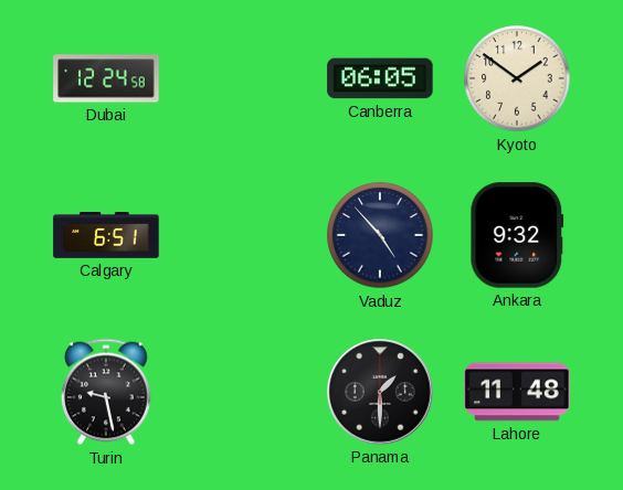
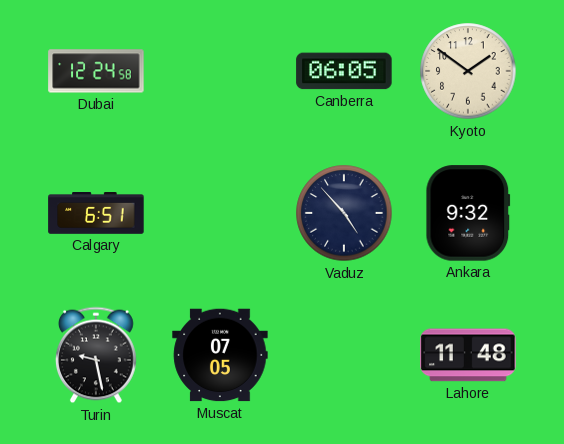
Muscat: none -> 07:05
Panama: 1:30 -> none
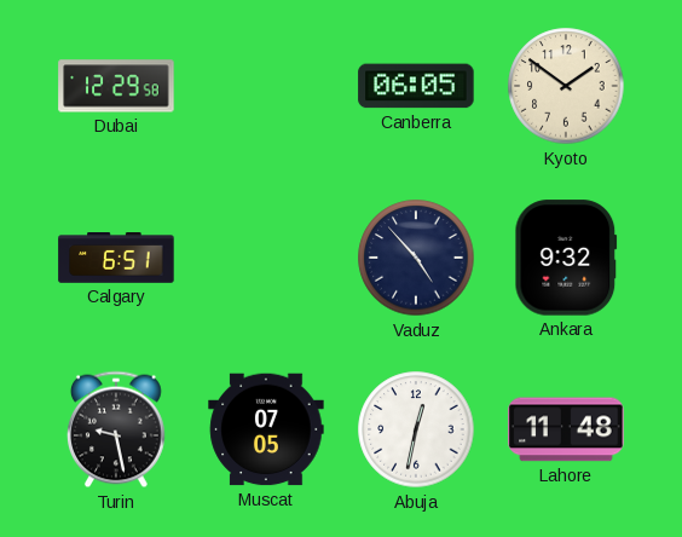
Dubai: 12:24 -> 12:29
Abuja: none -> 12:32
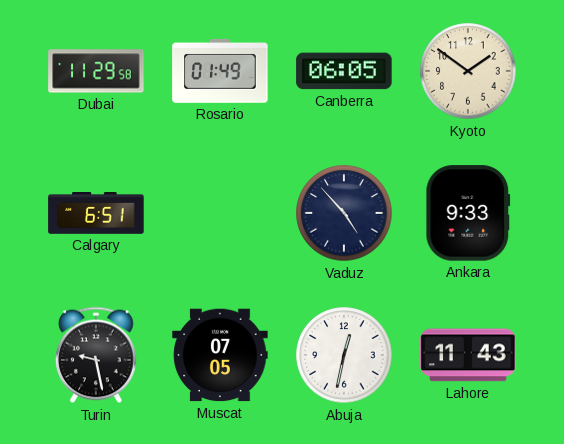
Dubai: 12:29 -> 11:29
Rosario: none -> 01:49
Ankara: 9:32 -> 9:33
Lahore: 11:48 -> 11:43
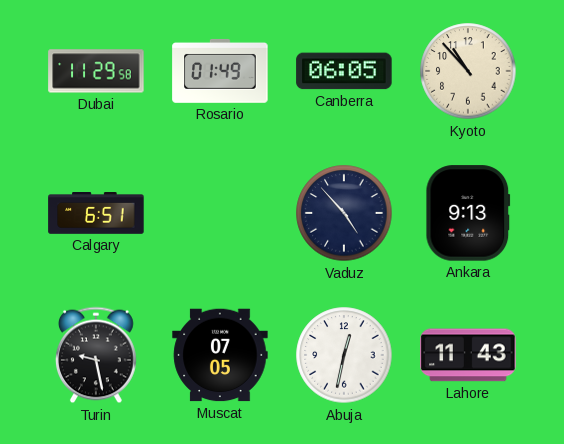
Kyoto: 1:51 -> 10:53
Ankara: 9:33 -> 9:13
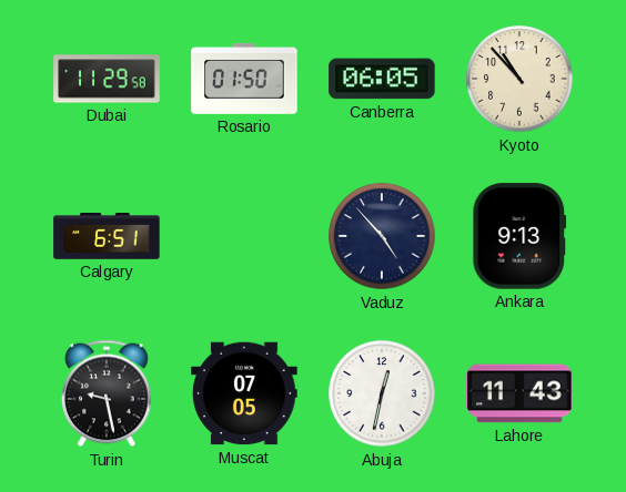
Rosario: 01:49 -> 01:50
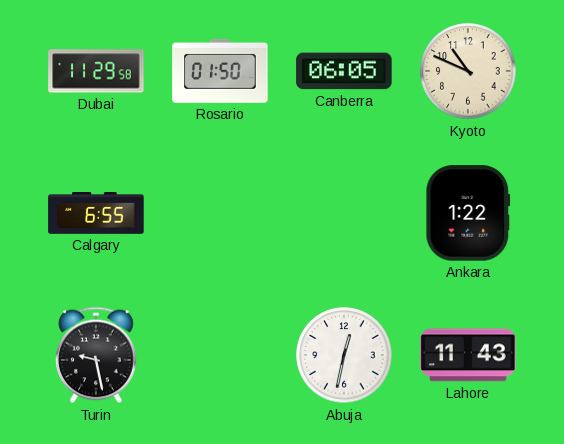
Kyoto: 10:53 -> 10:49
Calgary: 6:51 -> 6:55
Vaduz: 4:53 -> none
Ankara: 9:13 -> 1:22
Muscat: 07:05 -> none
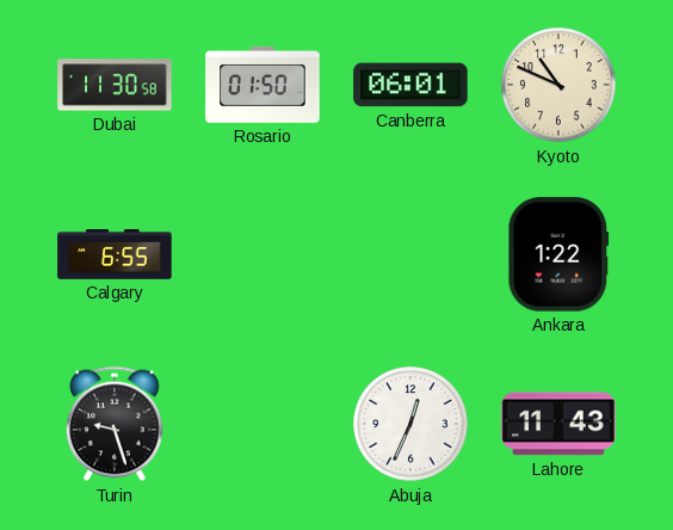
Dubai: 11:29 -> 11:30
Canberra: 06:05 -> 06:01
Turin: 9:28 -> 9:27
Abuja: 12:32 -> 12:34
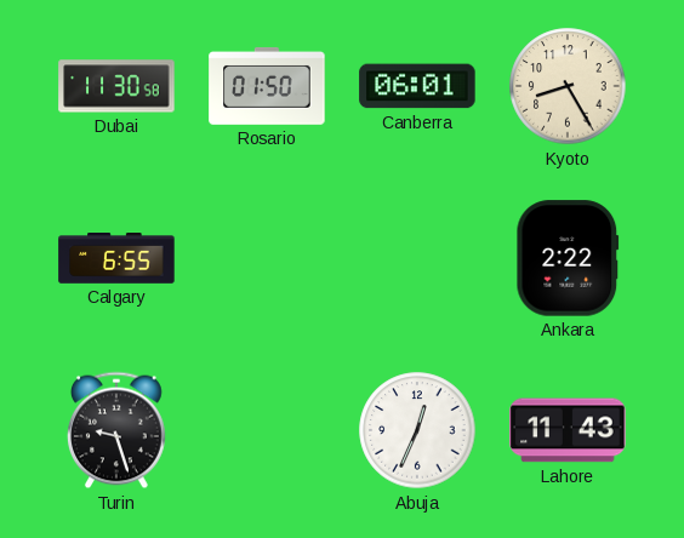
Kyoto: 10:49 -> 8:25
Ankara: 1:22 -> 2:22
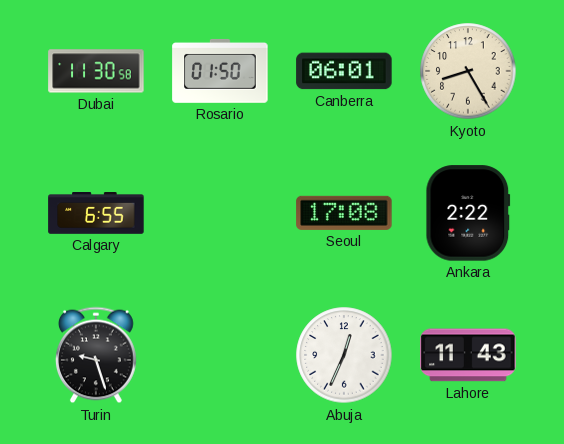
Seoul: none -> 17:08
